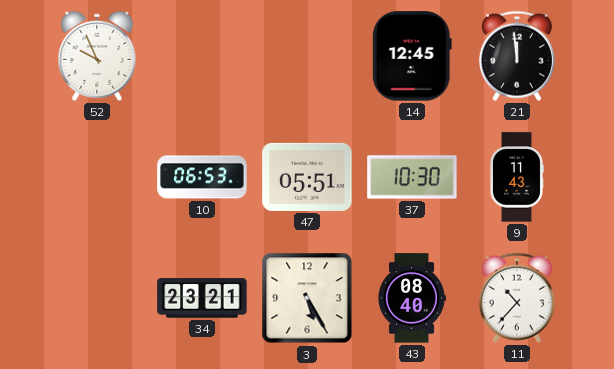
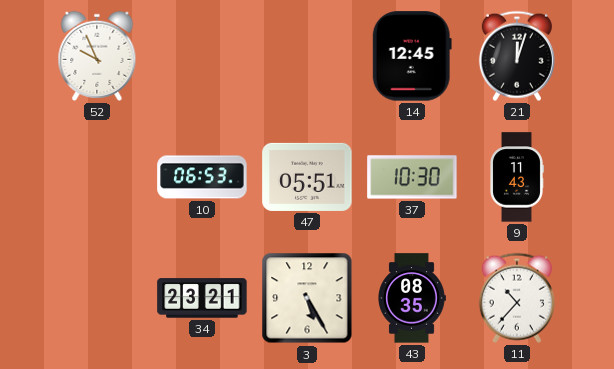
21: 11:59 -> 12:03
43: 08:40 -> 08:35
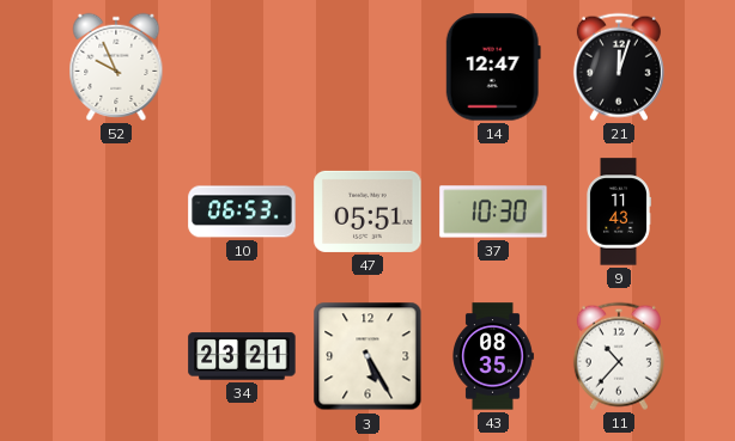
14: 12:45 -> 12:47
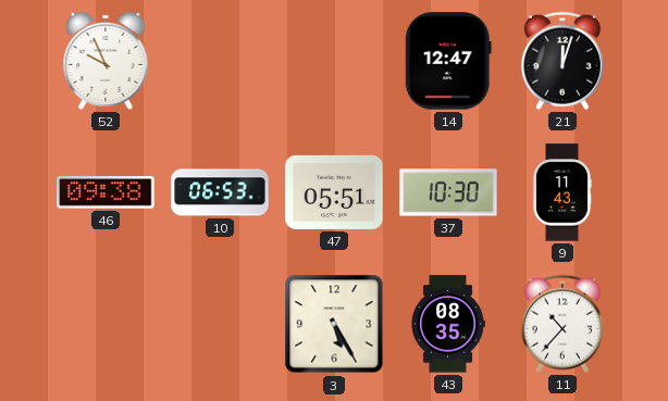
46: none -> 09:38
34: 23:21 -> none
